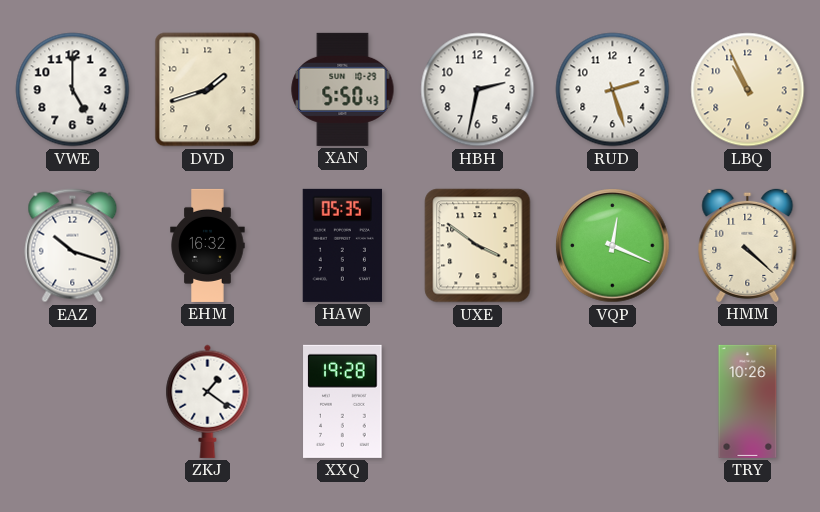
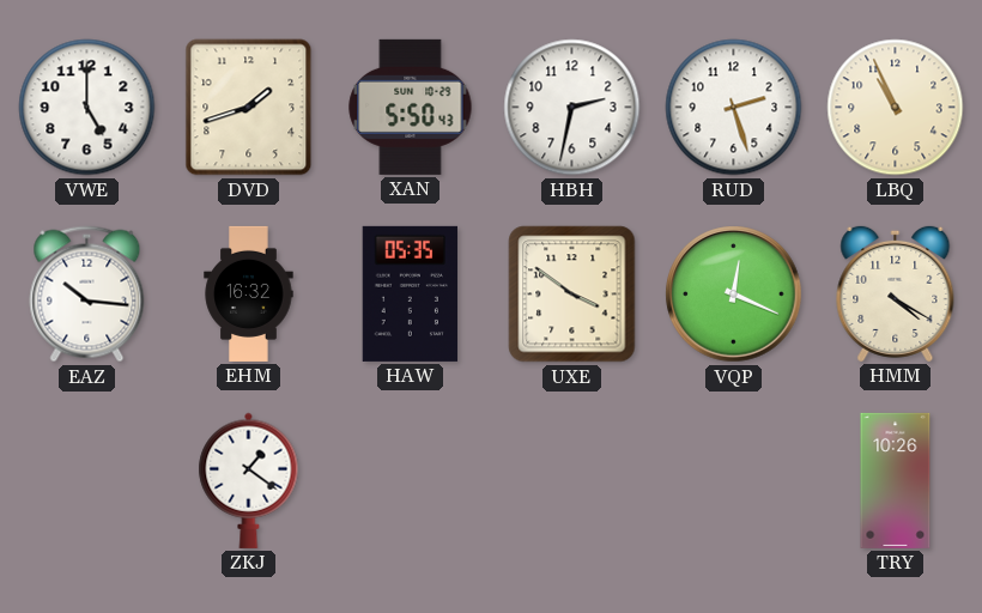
EAZ: 10:18 -> 10:16
HMM: 4:22 -> 4:20
XXQ: 19:28 -> none
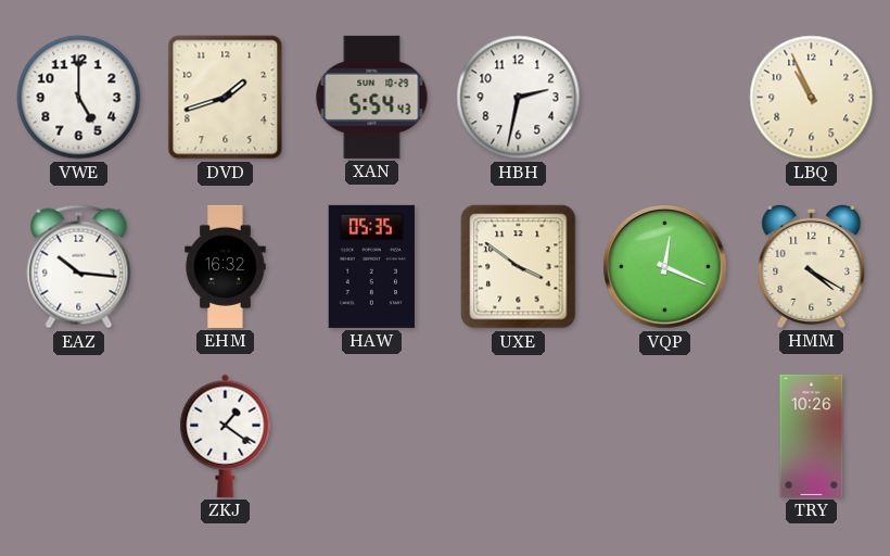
XAN: 5:50 -> 5:54
RUD: 2:27 -> none
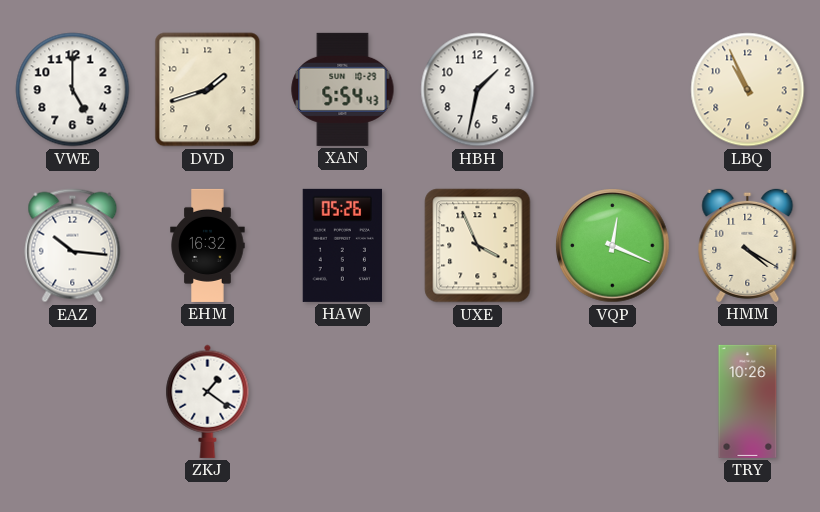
HBH: 2:32 -> 1:32
HAW: 05:35 -> 05:26
UXE: 3:51 -> 3:56
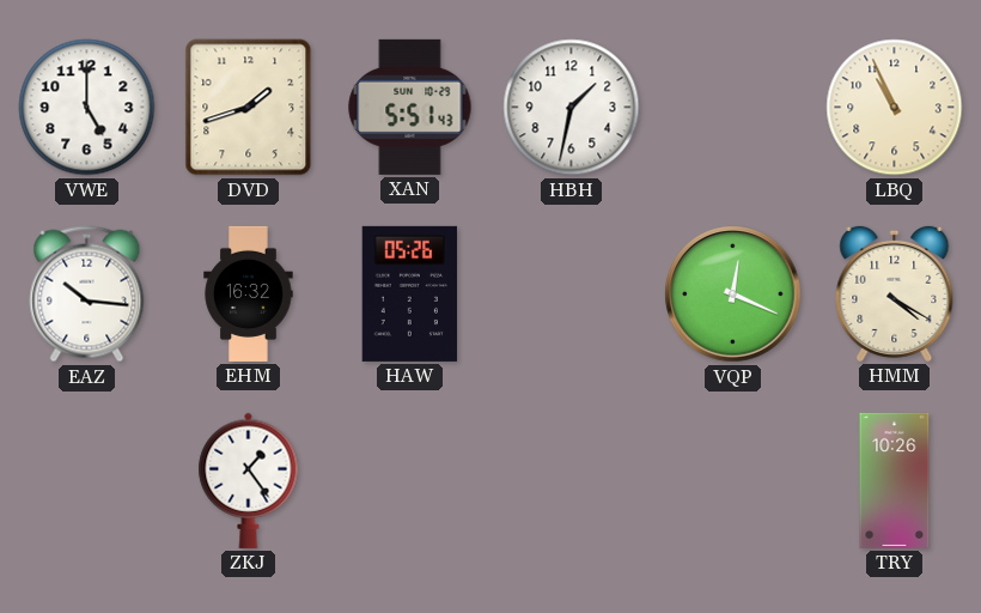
XAN: 5:54 -> 5:51
UXE: 3:56 -> none
ZKJ: 1:21 -> 1:24
